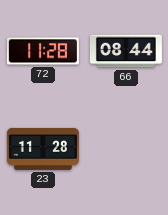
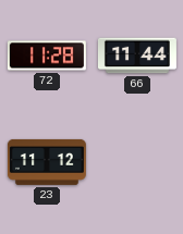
66: 08:44 -> 11:44
23: 11:28 -> 11:12
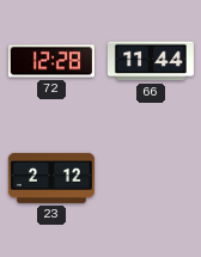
72: 11:28 -> 12:28
23: 11:12 -> 2:12
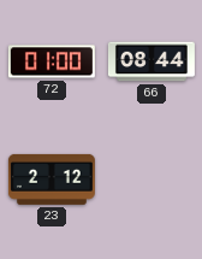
72: 12:28 -> 01:00
66: 11:44 -> 08:44
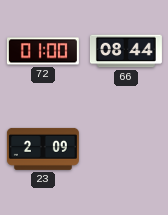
23: 2:12 -> 2:09
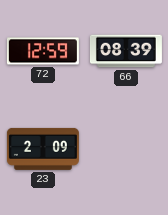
72: 01:00 -> 12:59
66: 08:44 -> 08:39
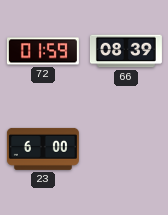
72: 12:59 -> 01:59
23: 2:09 -> 6:00
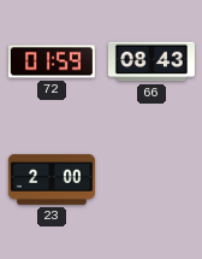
66: 08:39 -> 08:43
23: 6:00 -> 2:00
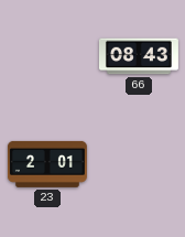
72: 01:59 -> none
23: 2:00 -> 2:01
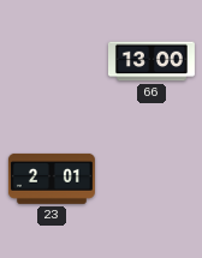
66: 08:43 -> 13:00
